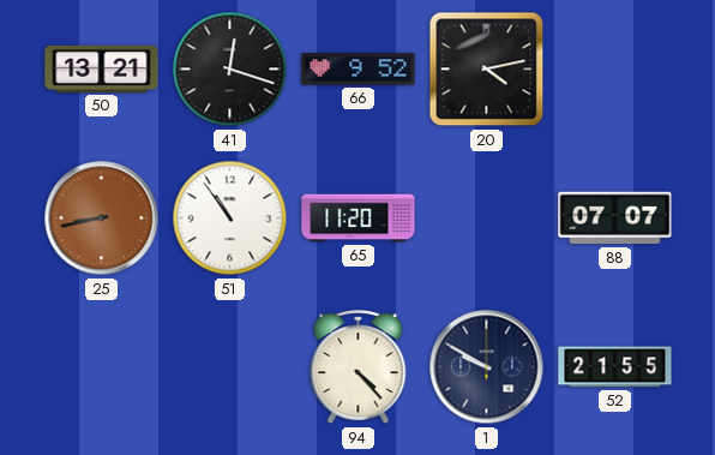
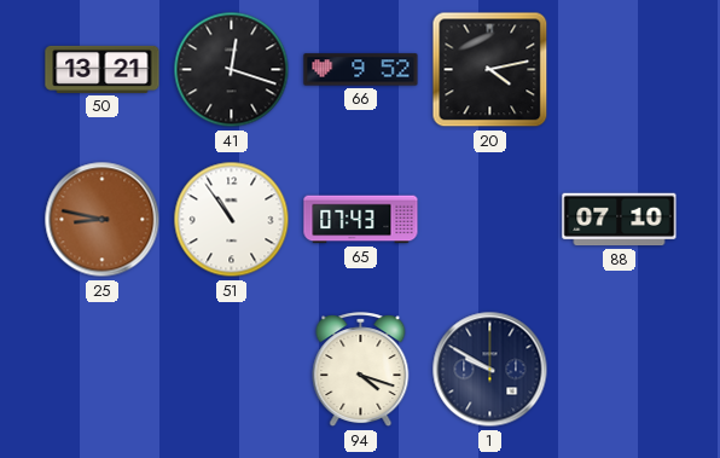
25: 8:43 -> 8:47
65: 11:20 -> 07:43
88: 07:07 -> 07:10
94: 4:23 -> 4:18
52: 21:55 -> none
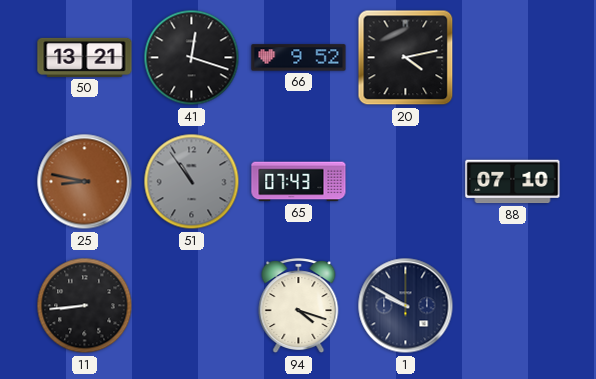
51 dial: white -> grey
11: none -> 8:44
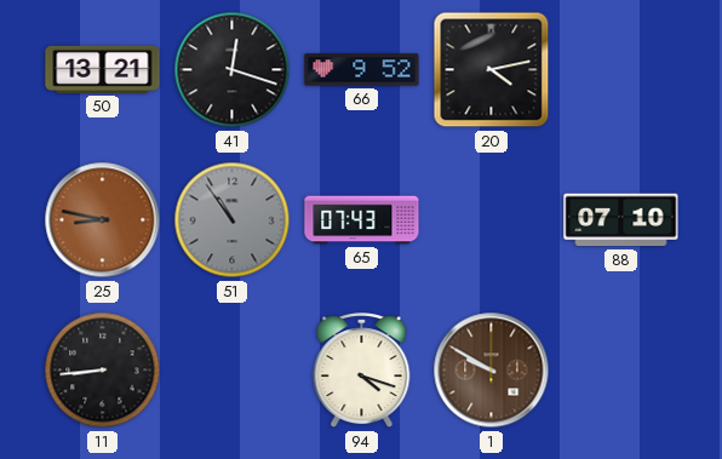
1 dial: navy -> brown
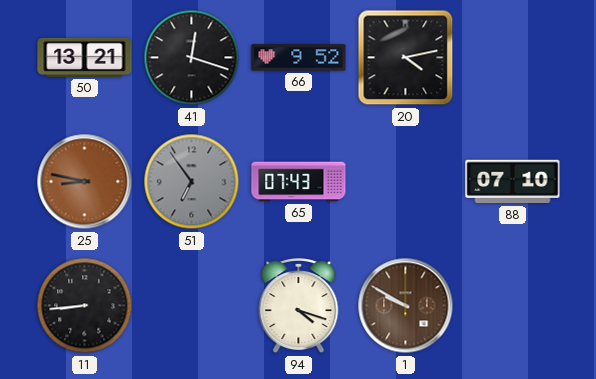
51: 10:54 -> 6:54
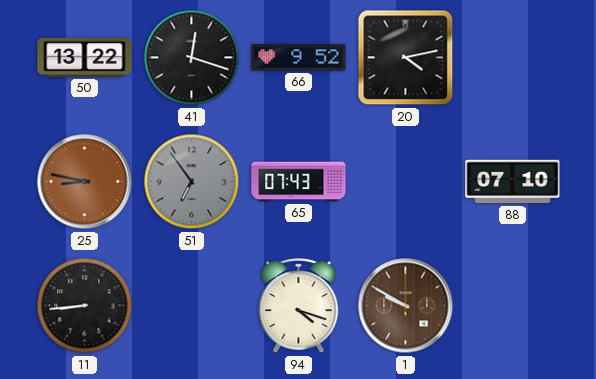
50: 13:21 -> 13:22
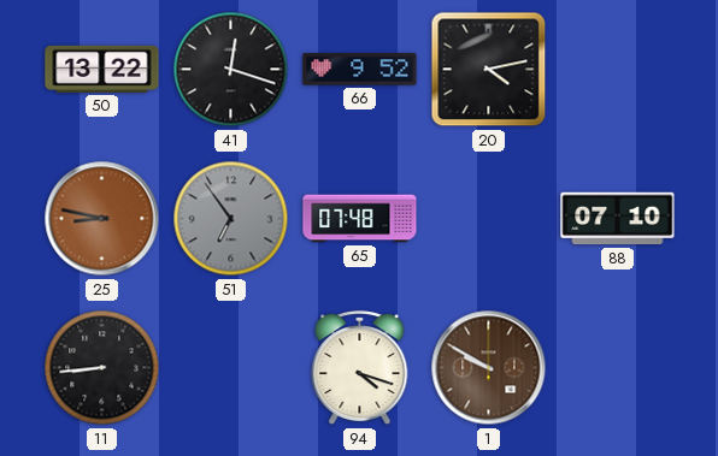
65: 07:43 -> 07:48
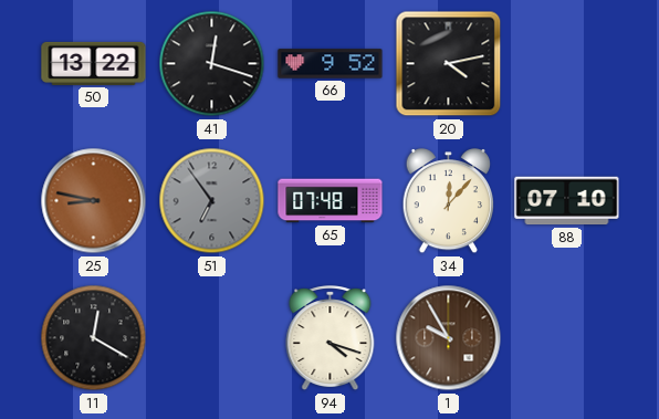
34: none -> 12:07
11: 8:44 -> 12:20
1: 9:50 -> 9:55
